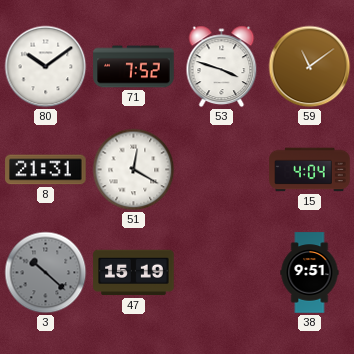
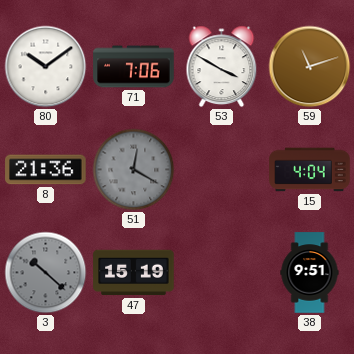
71: 7:52 -> 7:06
53: 3:48 -> 3:50
59: 11:09 -> 11:12
8: 21:31 -> 21:36
51 dial: white -> grey
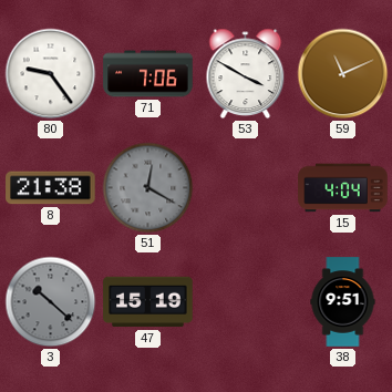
80: 10:09 -> 9:24
59: 11:12 -> 11:11
8: 21:36 -> 21:38
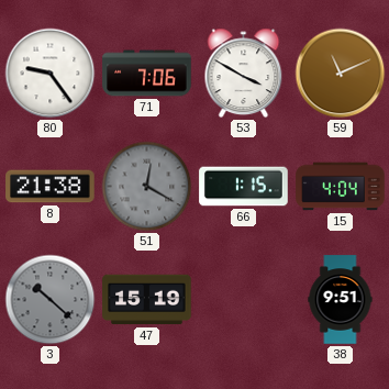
66: none -> 1:15
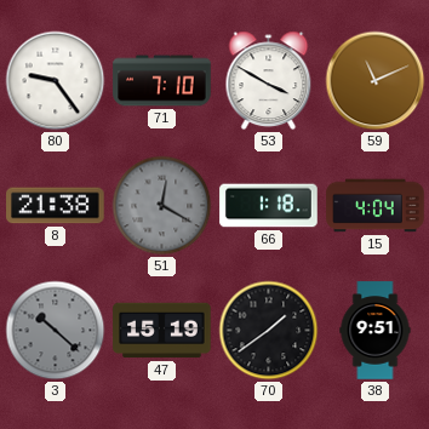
71: 7:06 -> 7:10
66: 1:15 -> 1:18
70: none -> 1:39
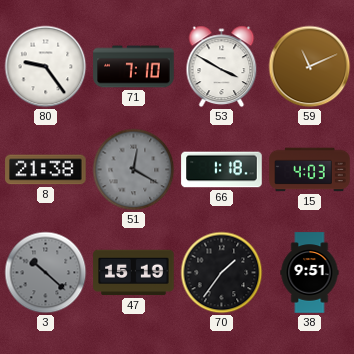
15: 4:04 -> 4:03
70: 1:39 -> 1:36
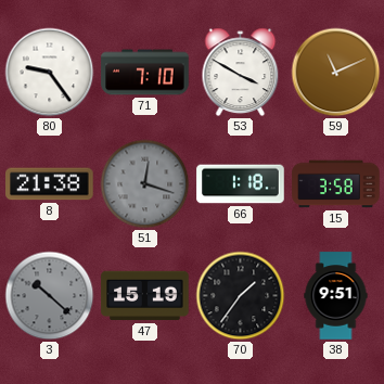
51: 12:20 -> 12:18
15: 4:03 -> 3:58
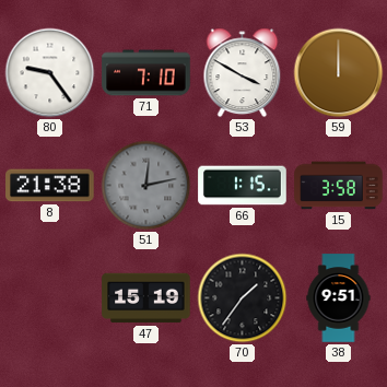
59: 11:11 -> 12:00
51: 12:18 -> 12:13
66: 1:18 -> 1:15
3: 10:22 -> none
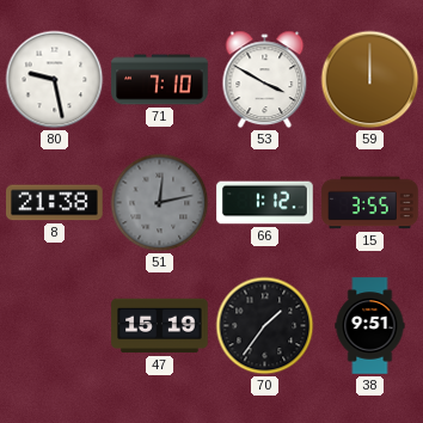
80: 9:24 -> 9:28
66: 1:15 -> 1:12
15: 3:58 -> 3:55
